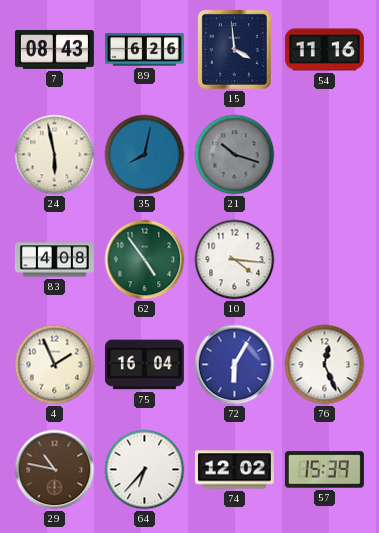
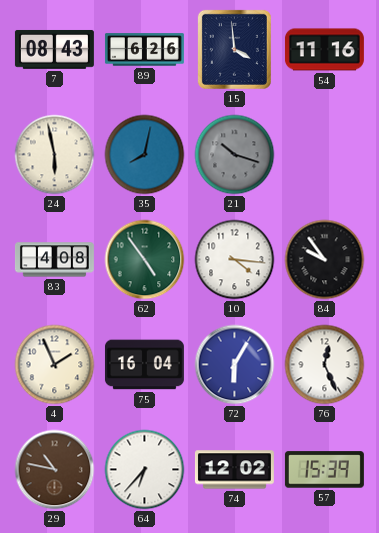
84: none -> 9:54
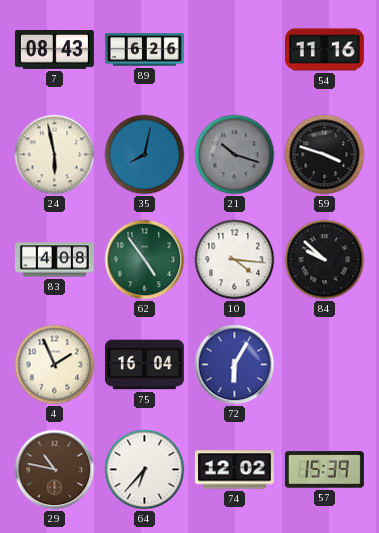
15: 3:59 -> none
59: none -> 3:48
84: 9:54 -> 9:52
76: 12:26 -> none
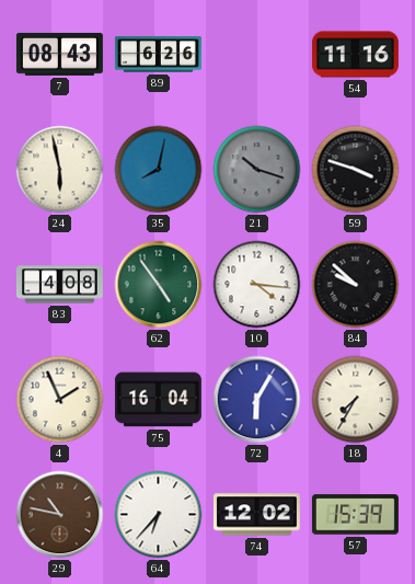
18: none -> 7:35
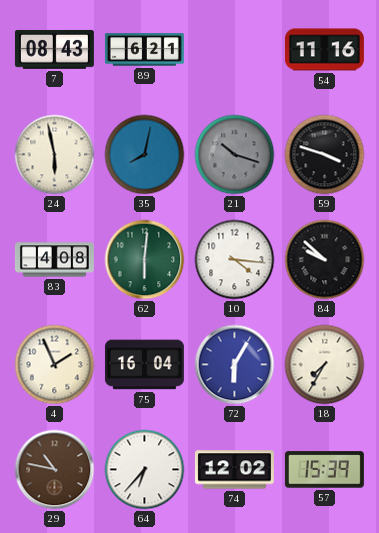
89: 6:26 -> 6:21
62: 4:54 -> 6:01
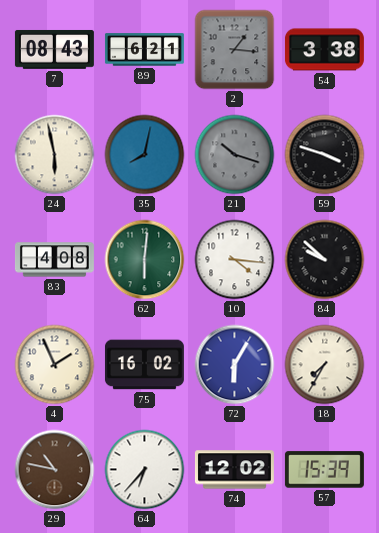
2: none -> 1:16
54: 11:16 -> 3:38
75: 16:04 -> 16:02
